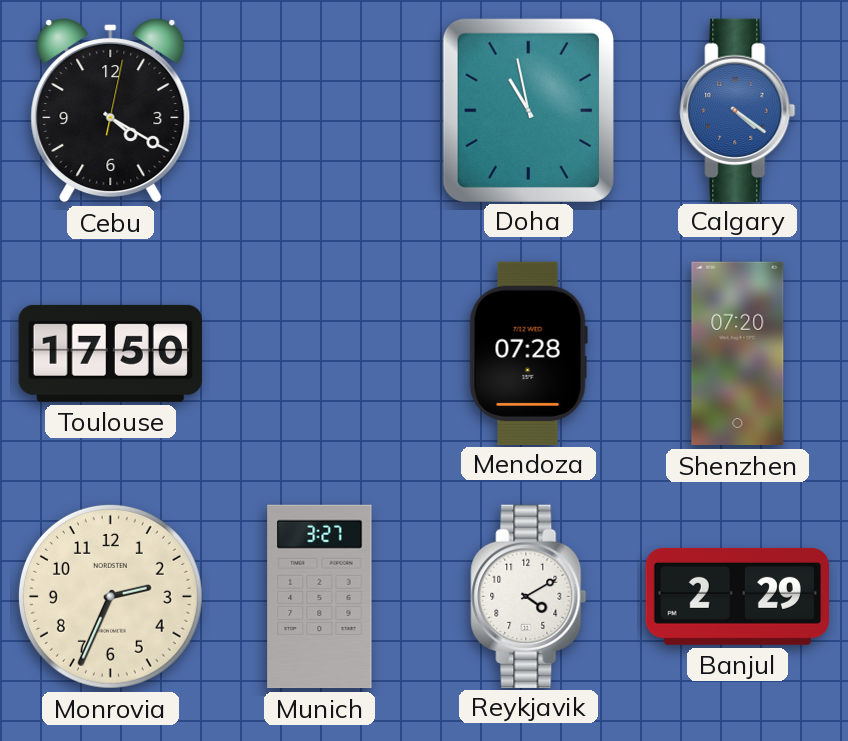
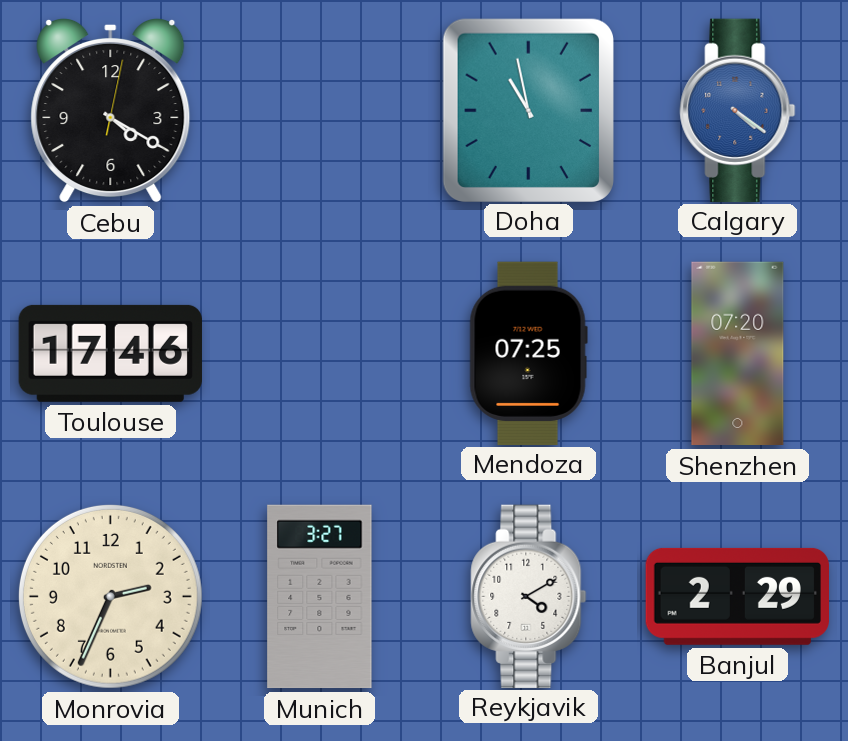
Toulouse: 17:50 -> 17:46
Mendoza: 07:28 -> 07:25
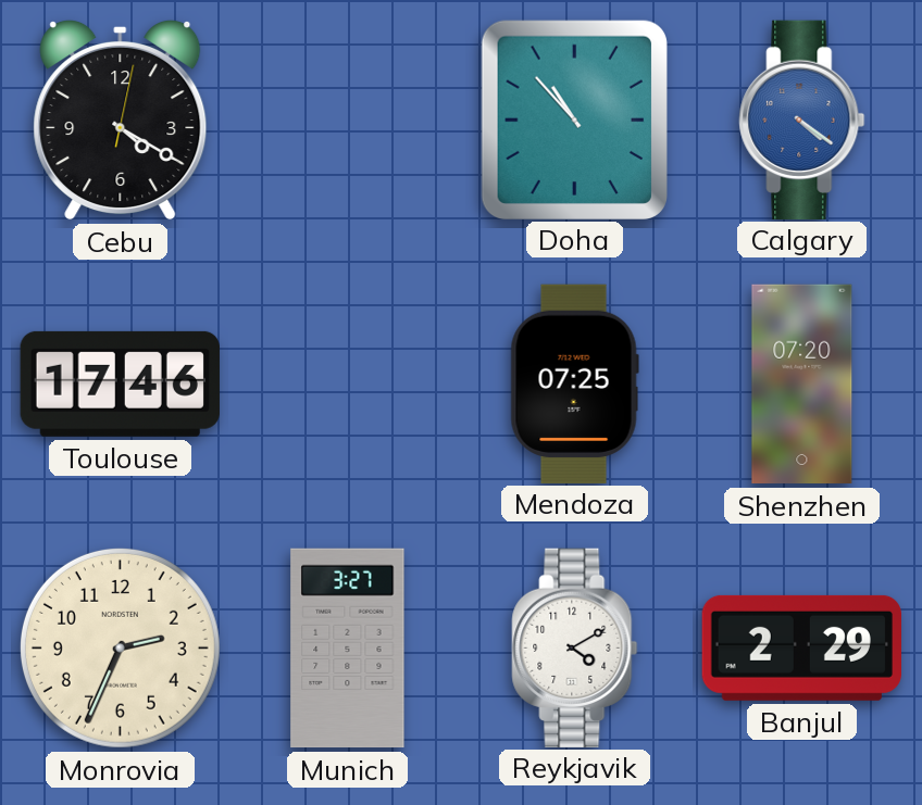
Doha: 10:58 -> 10:53
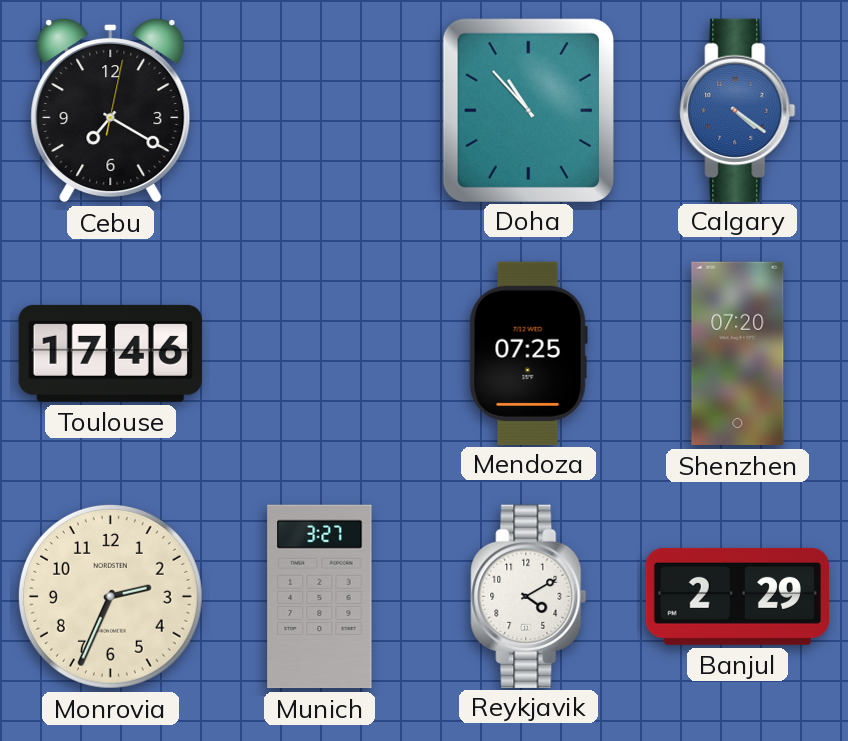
Cebu: 4:20 -> 7:20
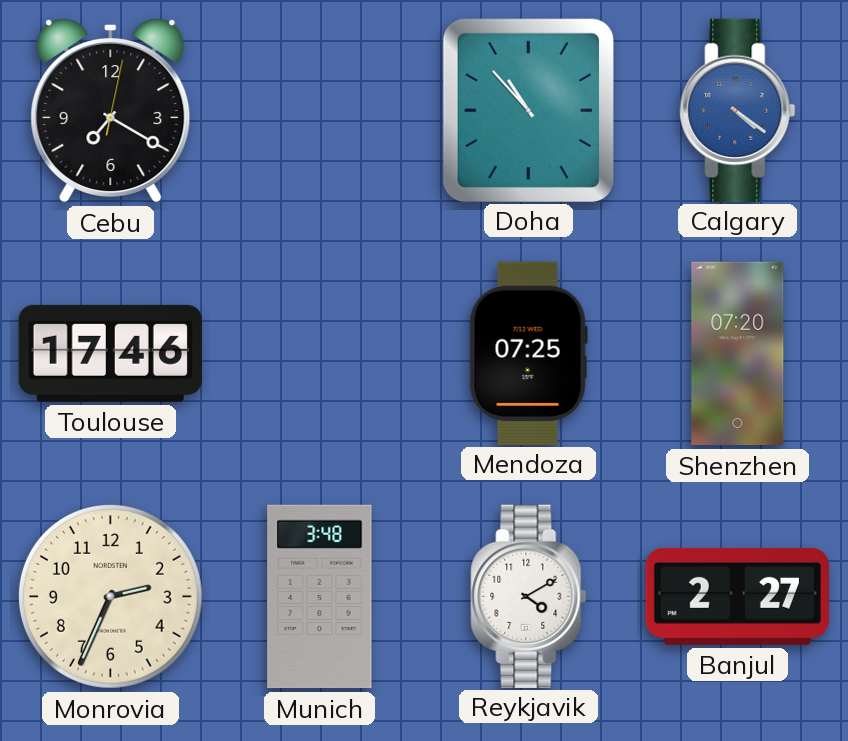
Munich: 3:27 -> 3:48
Banjul: 2:29 -> 2:27
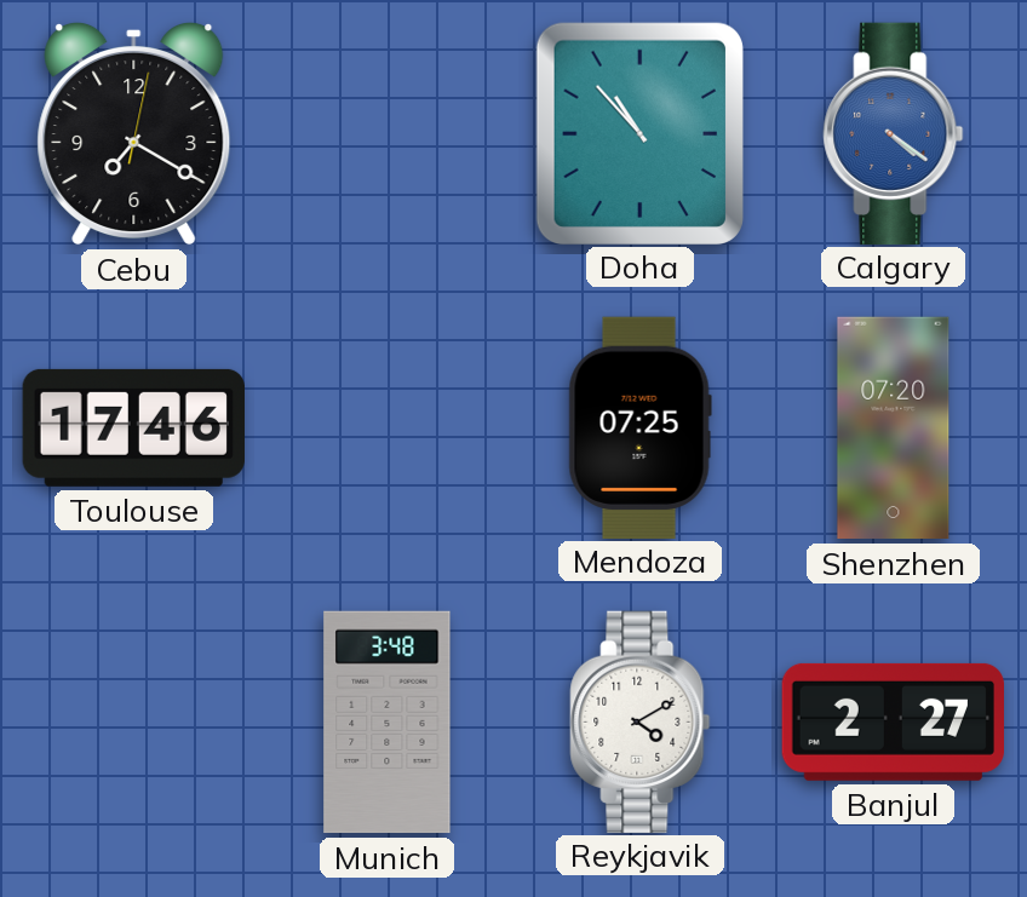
Monrovia: 2:34 -> none
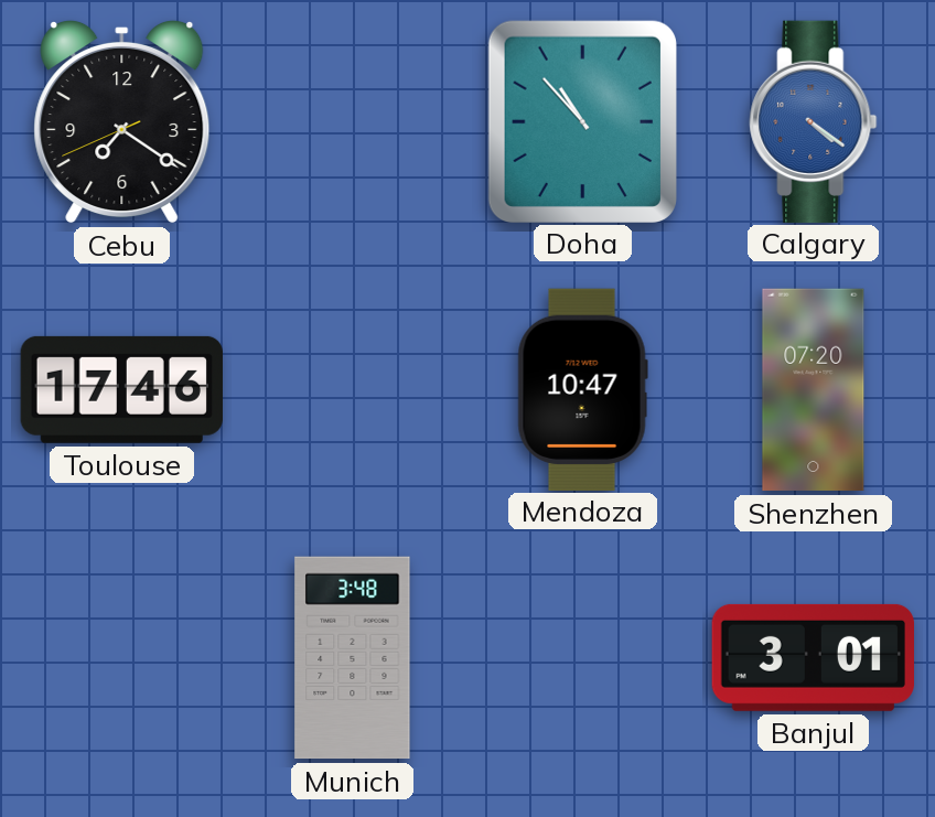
Cebu: 7:20:02 -> 7:20:41
Mendoza: 07:25 -> 10:47
Reykjavik: 4:10 -> none
Banjul: 2:27 -> 3:01
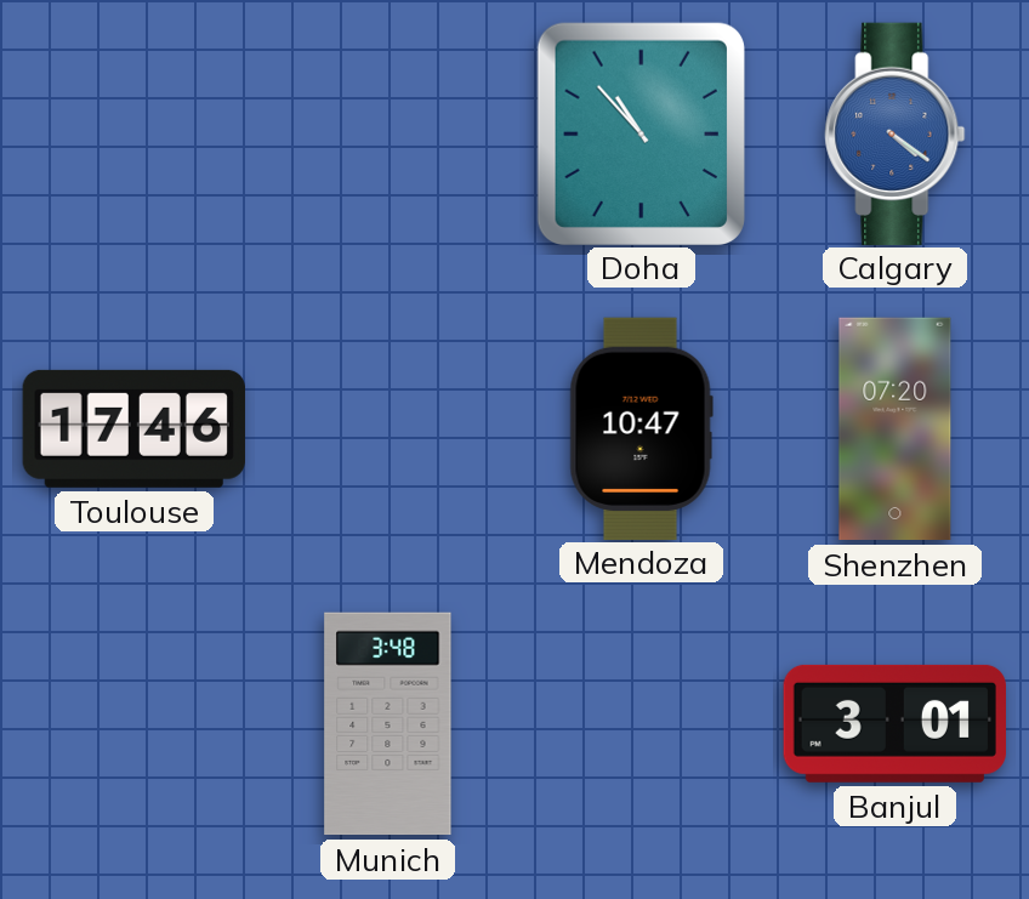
Cebu: 7:20 -> none
